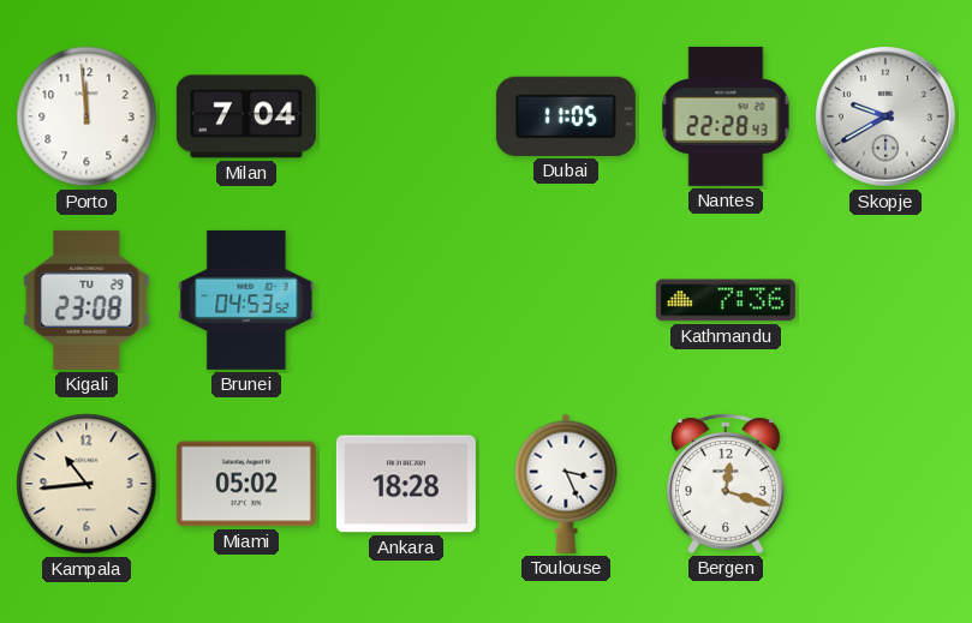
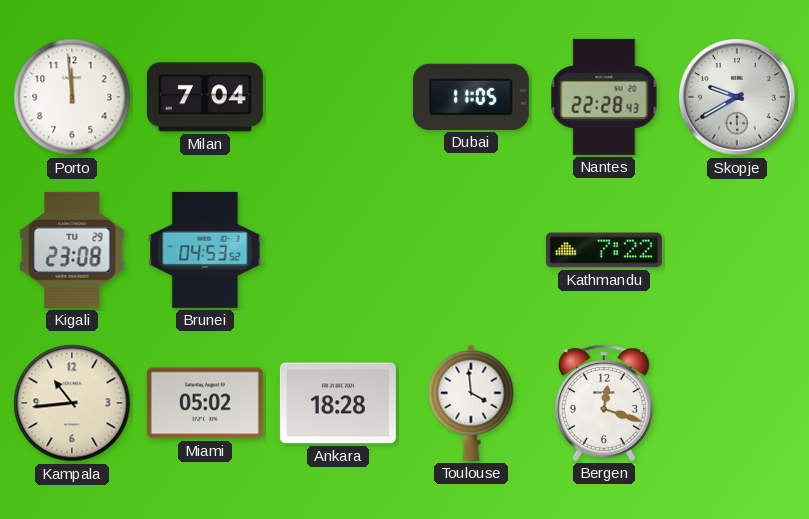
Kathmandu: 7:36 -> 7:22
Toulouse: 3:26 -> 3:59
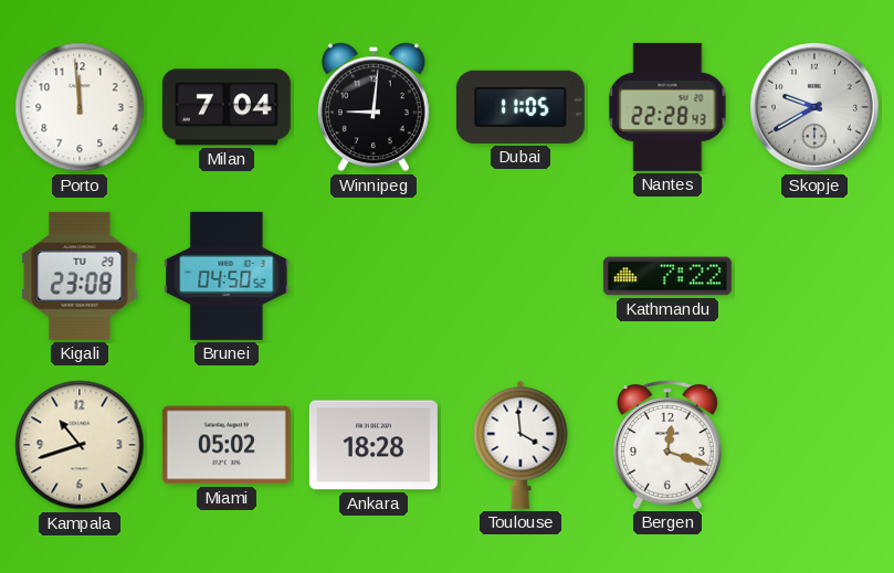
Winnipeg: none -> 9:01
Brunei: 04:53 -> 04:50
Kampala: 10:44 -> 10:42
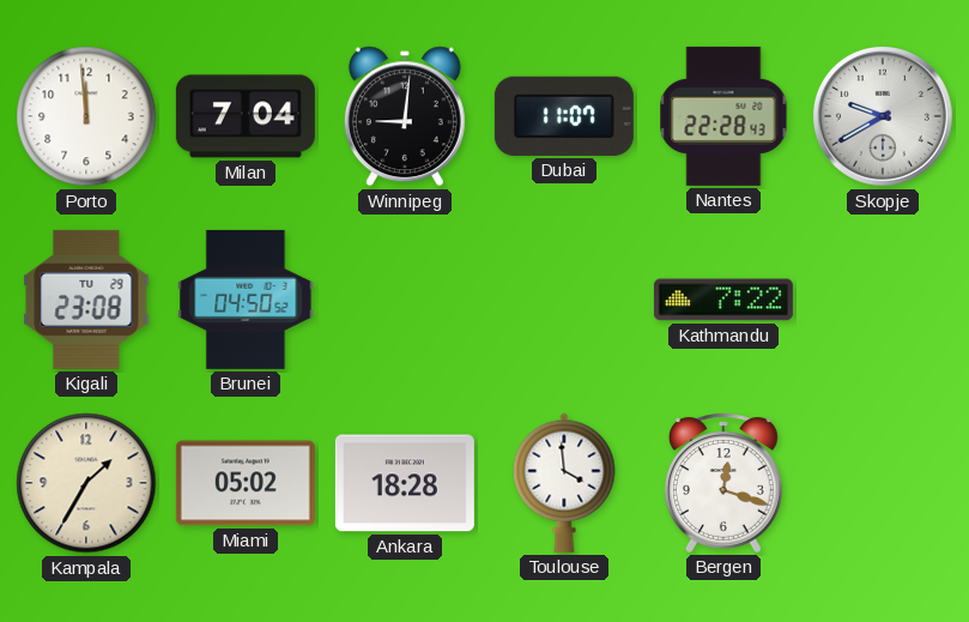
Dubai: 11:05 -> 11:07
Kampala: 10:42 -> 1:35
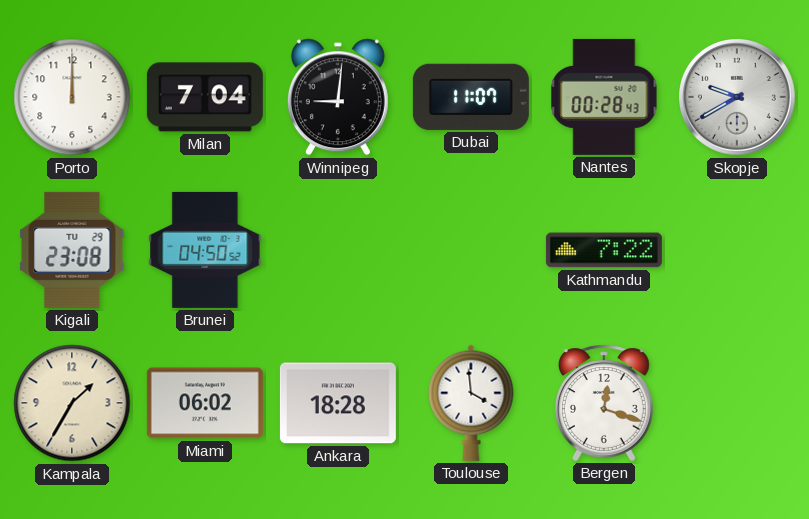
Porto: 11:59 -> 12:00
Nantes: 22:28 -> 00:28
Miami: 05:02 -> 06:02
